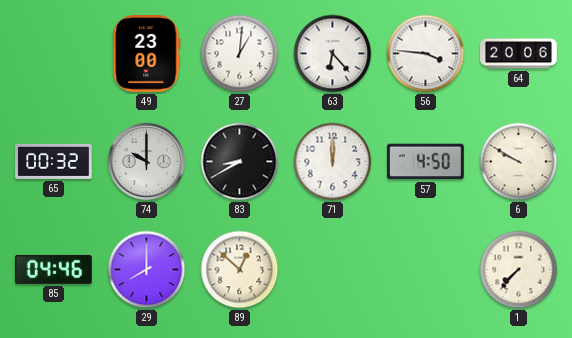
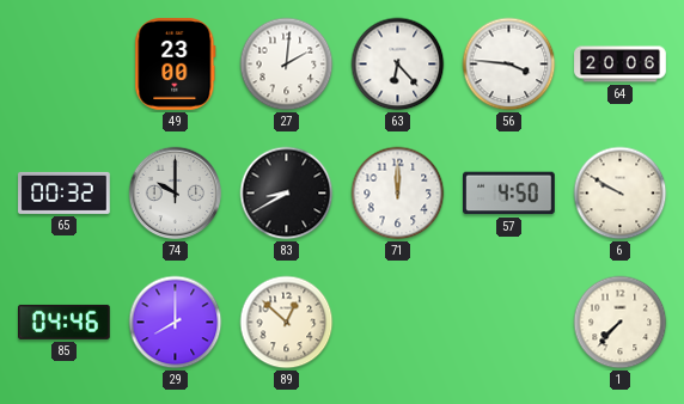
27: 1:01 -> 2:01
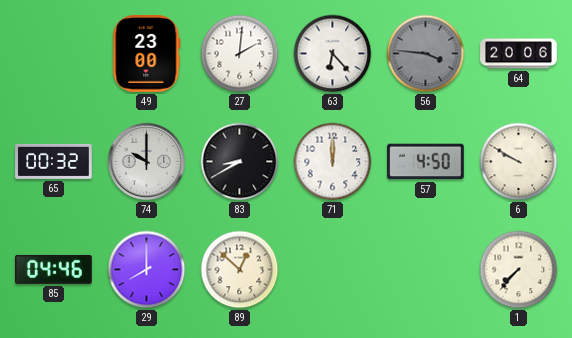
56 dial: white -> grey
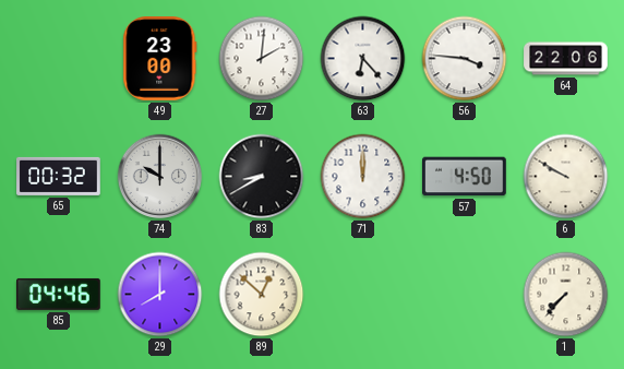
56 dial: grey -> white
64: 20:06 -> 22:06
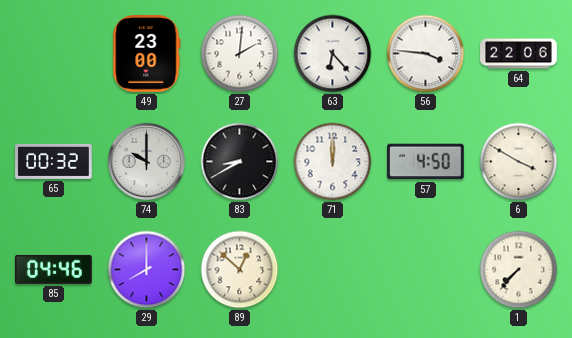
6: 9:50 -> 3:50
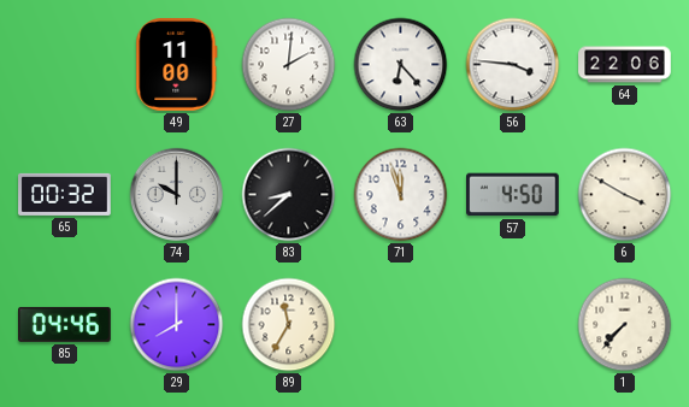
49: 23:00 -> 11:00
83: 8:40 -> 8:38
71: 12:00 -> 11:57
89: 12:52 -> 11:35
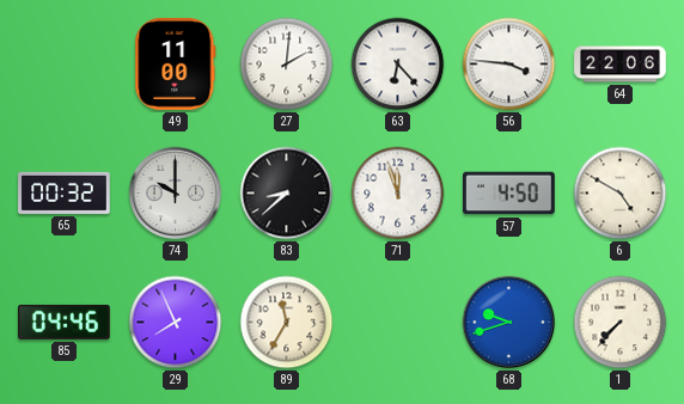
6: 3:50 -> 4:50
29: 8:00 -> 7:56
68: none -> 9:42
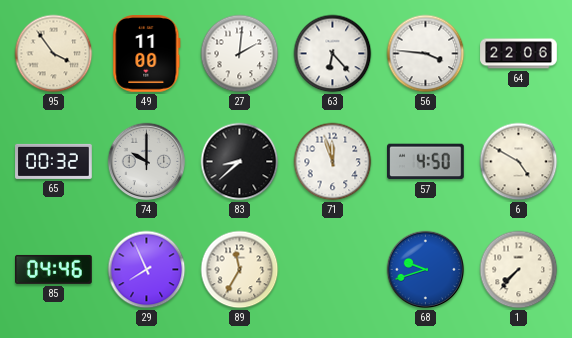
95: none -> 3:54
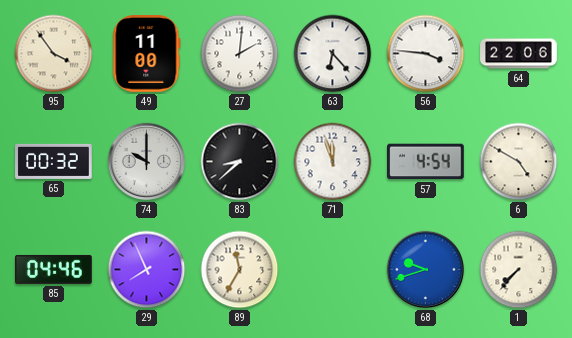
57: 4:50 -> 4:54
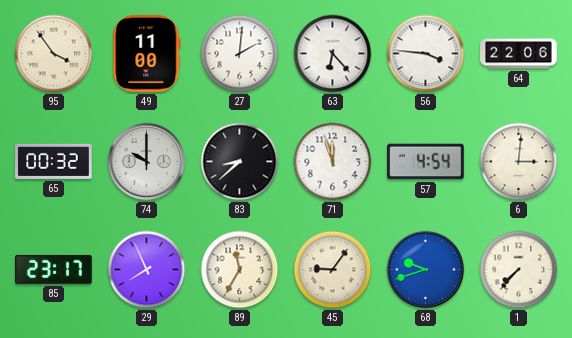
6: 4:50 -> 3:01
85: 04:46 -> 23:17
45: none -> 9:06
